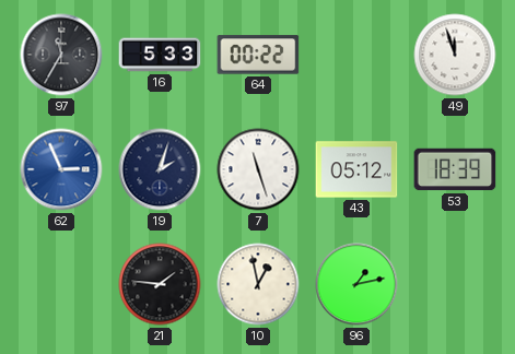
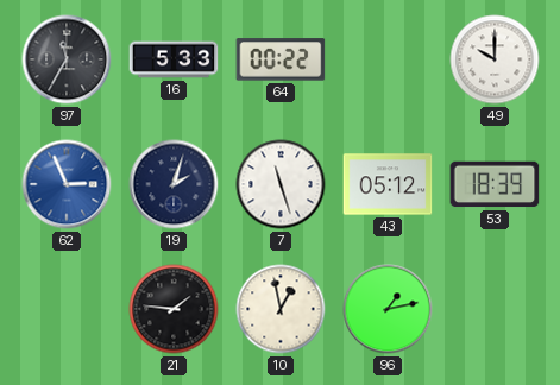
49: 11:57 -> 10:00
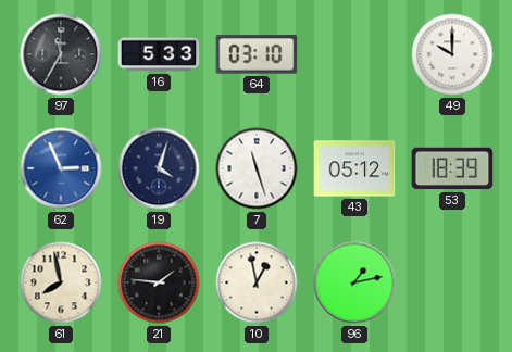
64: 00:22 -> 03:10
19: 2:03 -> 4:03
61: none -> 7:58
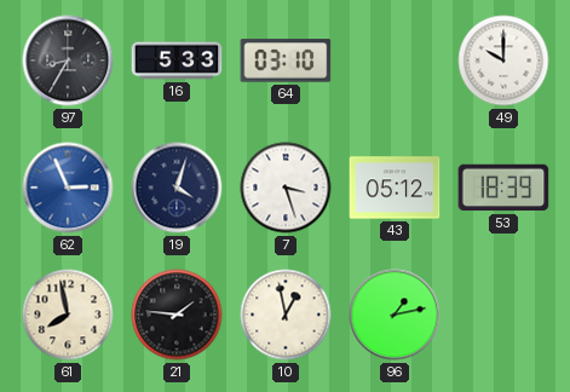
97: 11:35 -> 8:35
7: 11:27 -> 3:27
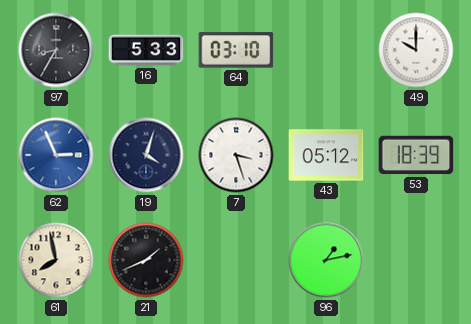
21: 1:46 -> 1:41
10: 12:58 -> none
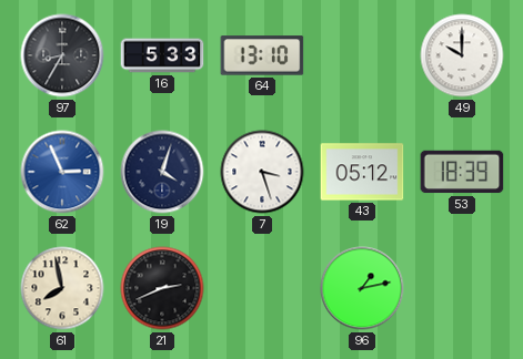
64: 03:10 -> 13:10
21: 1:41 -> 2:41
